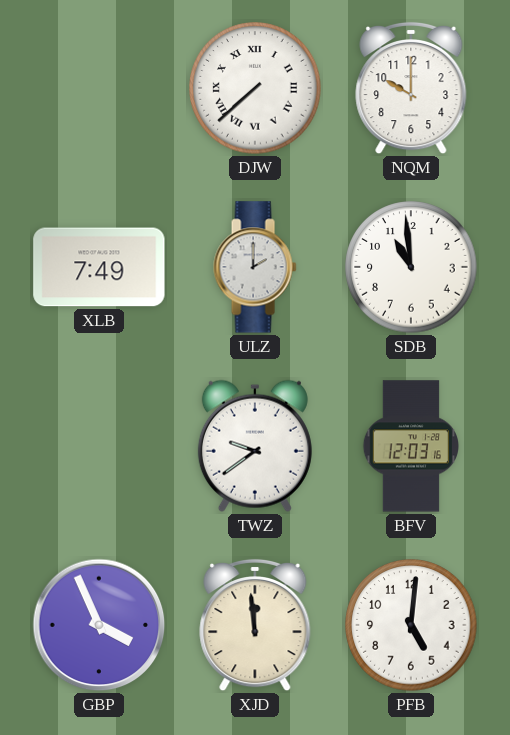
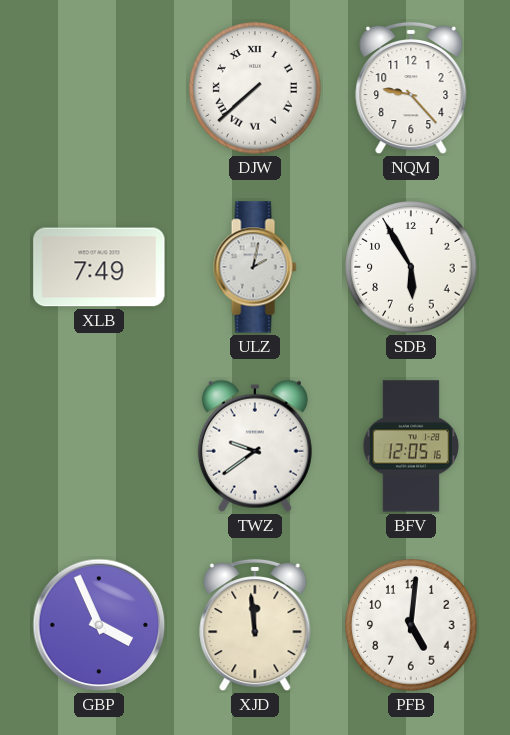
NQM: 10:00 -> 9:23
ULZ: 2:00 -> 2:02
SDB: 10:59 -> 5:55
BFV: 12:03 -> 12:05
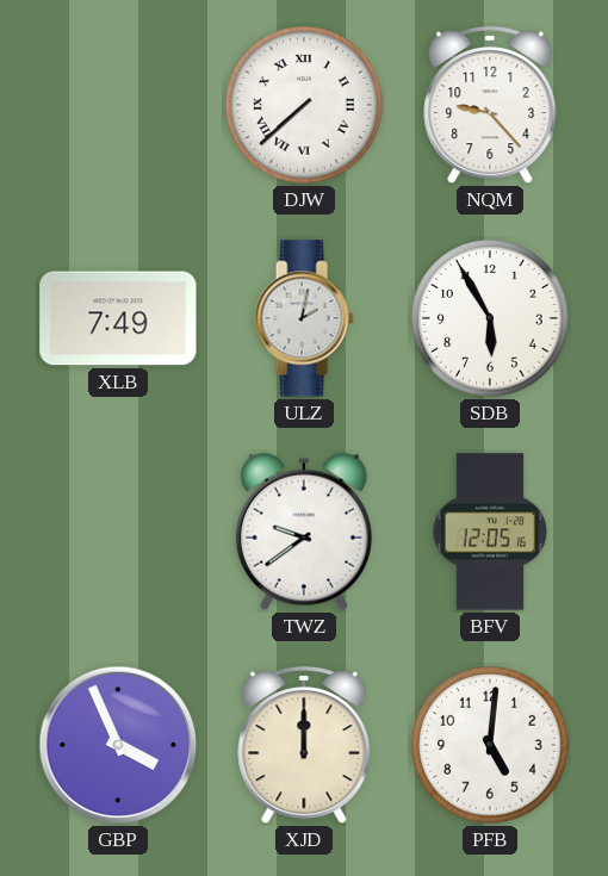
XJD: 11:59 -> 12:00
